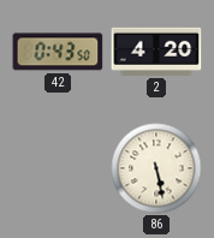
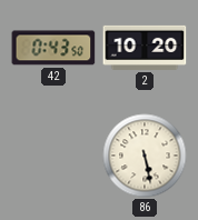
2: 4:20 -> 10:20
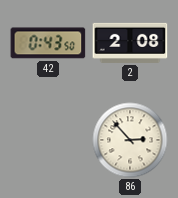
2: 10:20 -> 2:08
86: 5:28 -> 2:53
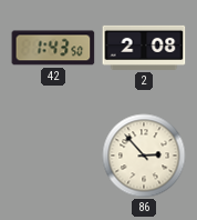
42: 0:43 -> 1:43
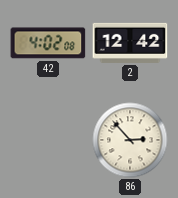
42: 1:43 -> 4:02
2: 2:08 -> 12:42
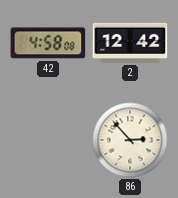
42: 4:02 -> 4:58
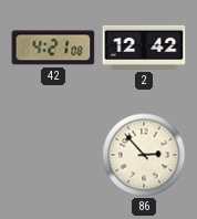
42: 4:58 -> 4:21
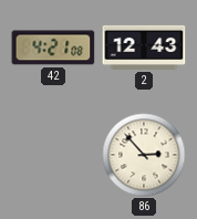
2: 12:42 -> 12:43
